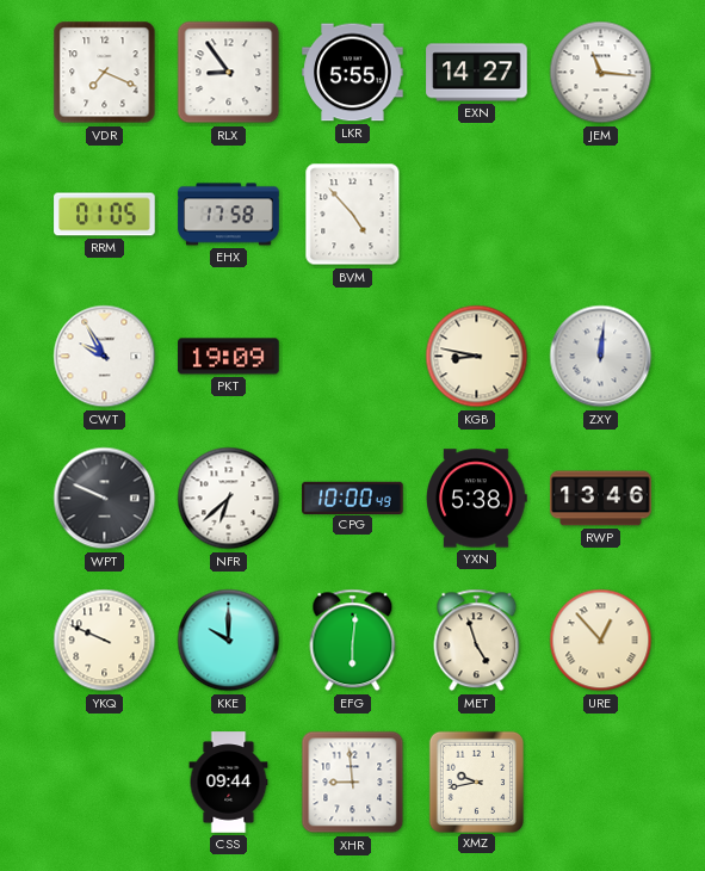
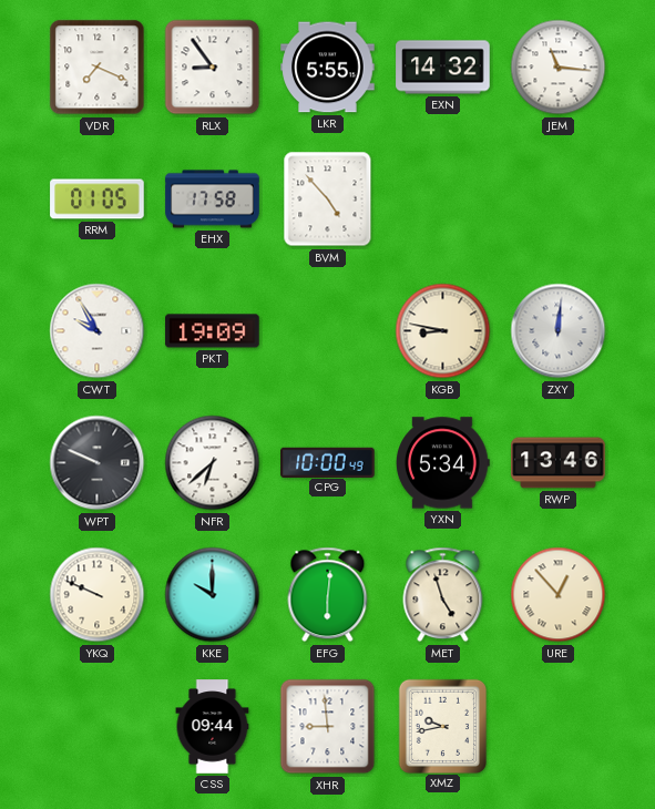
EXN: 14:27 -> 14:32
YXN: 5:38 -> 5:34
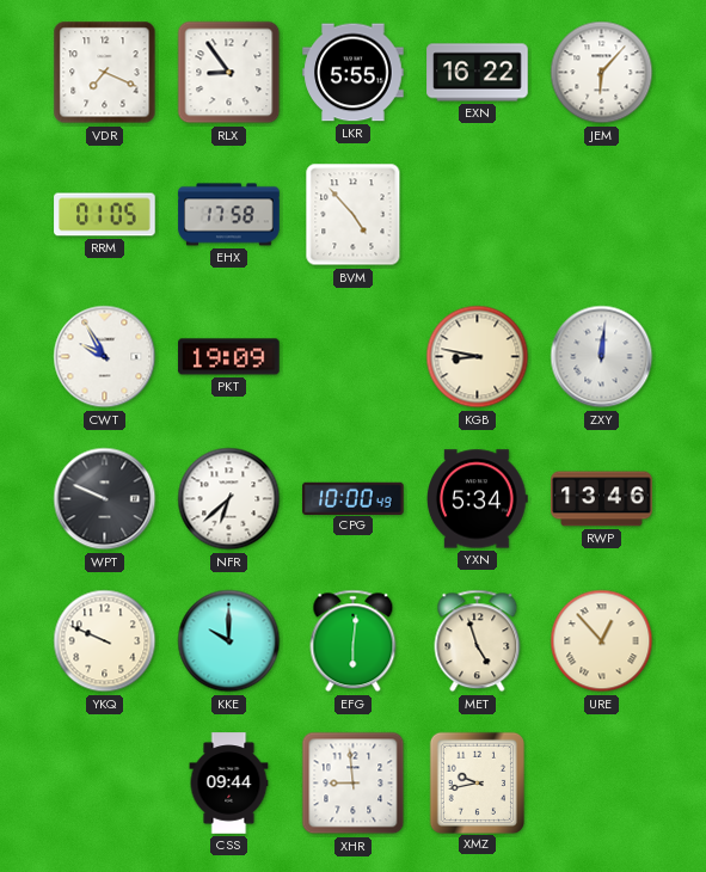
EXN: 14:32 -> 16:22
JEM: 11:16 -> 6:07
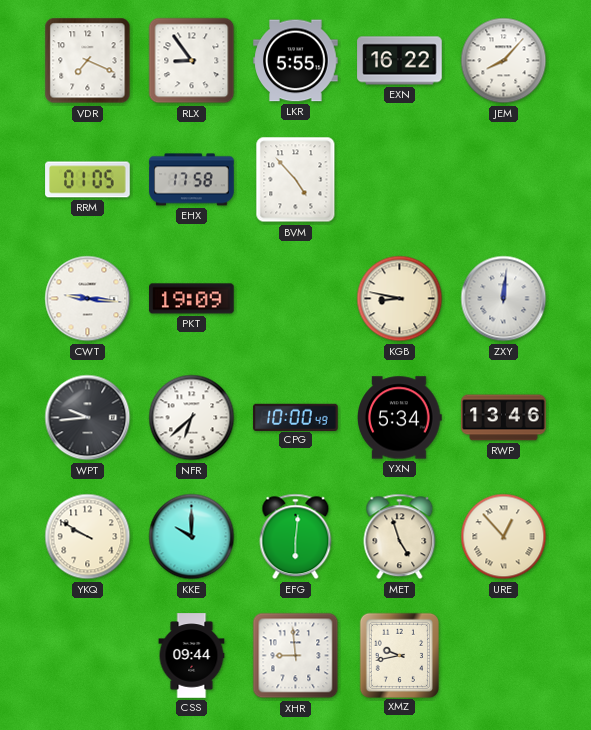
JEM: 6:07 -> 8:07
CWT: 9:55 -> 9:16
WPT: 9:49 -> 9:44
YKQ: 9:49 -> 9:50
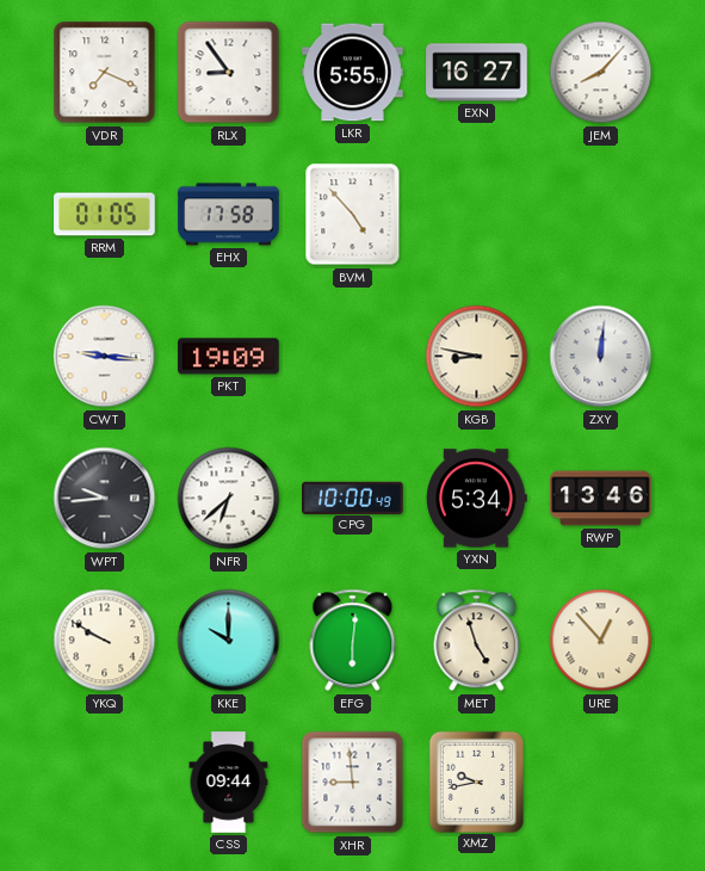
EXN: 16:22 -> 16:27
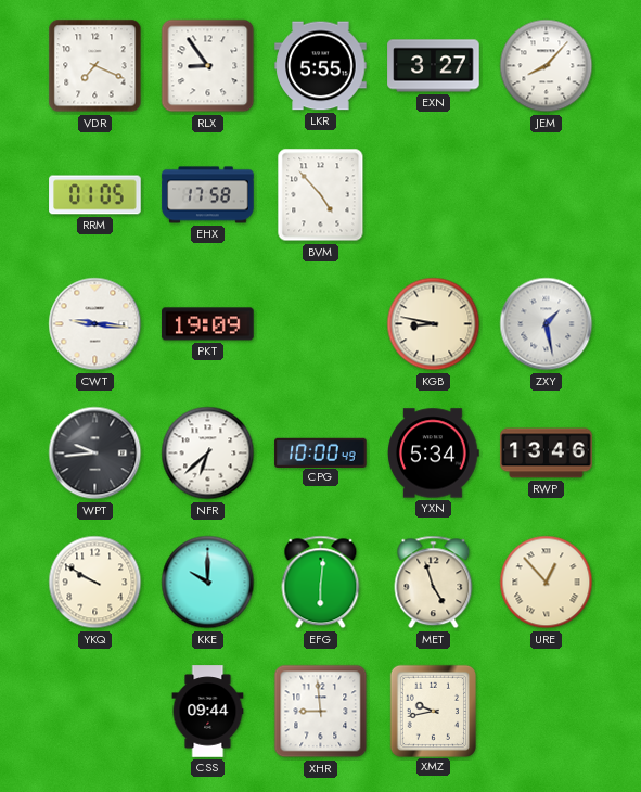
EXN: 16:27 -> 3:27
ZXY: 12:01 -> 1:28
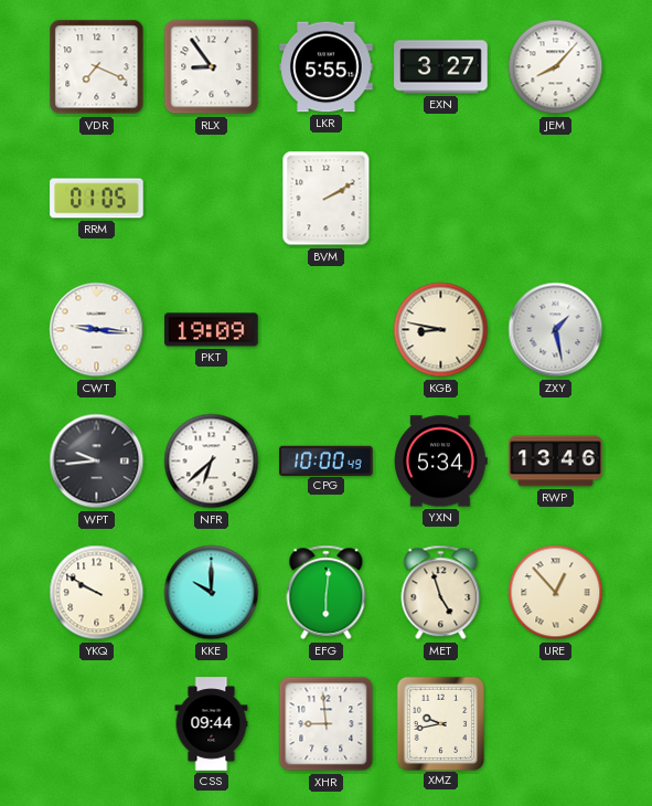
EHX: 17:58 -> none
BVM: 4:53 -> 2:10
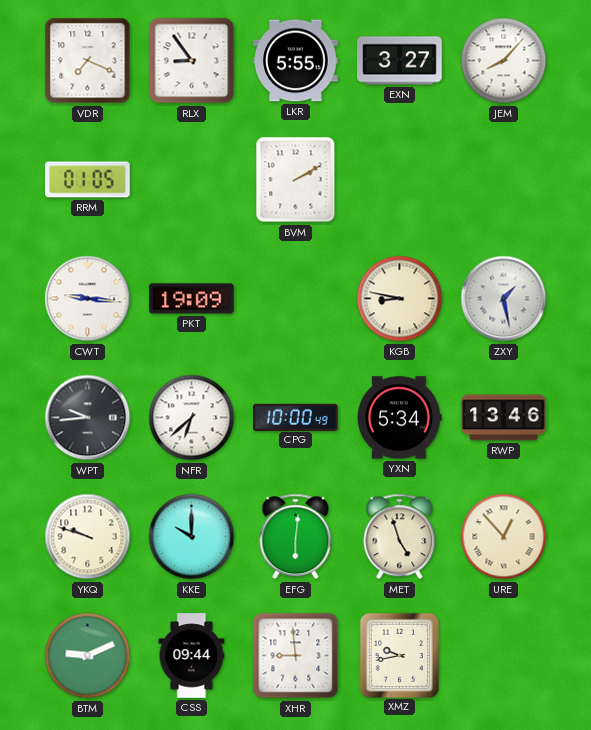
YKQ: 9:50 -> 9:48
BTM: none -> 9:11
